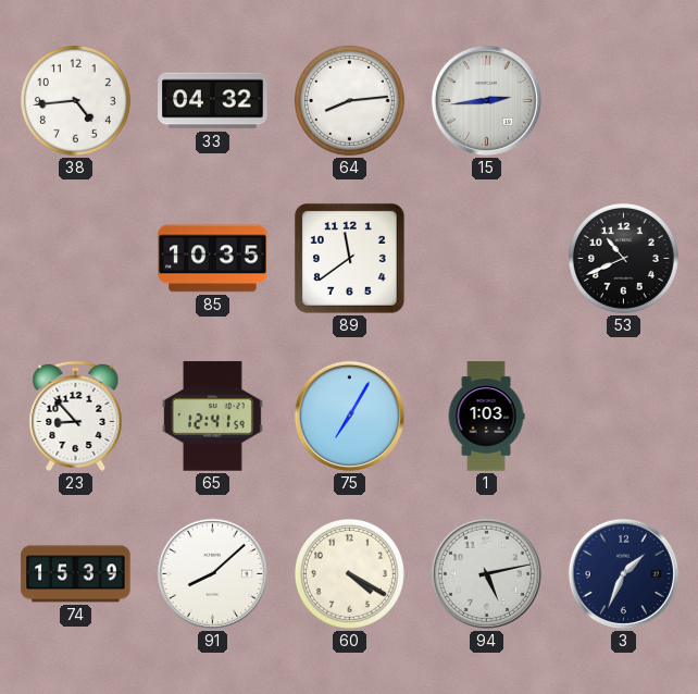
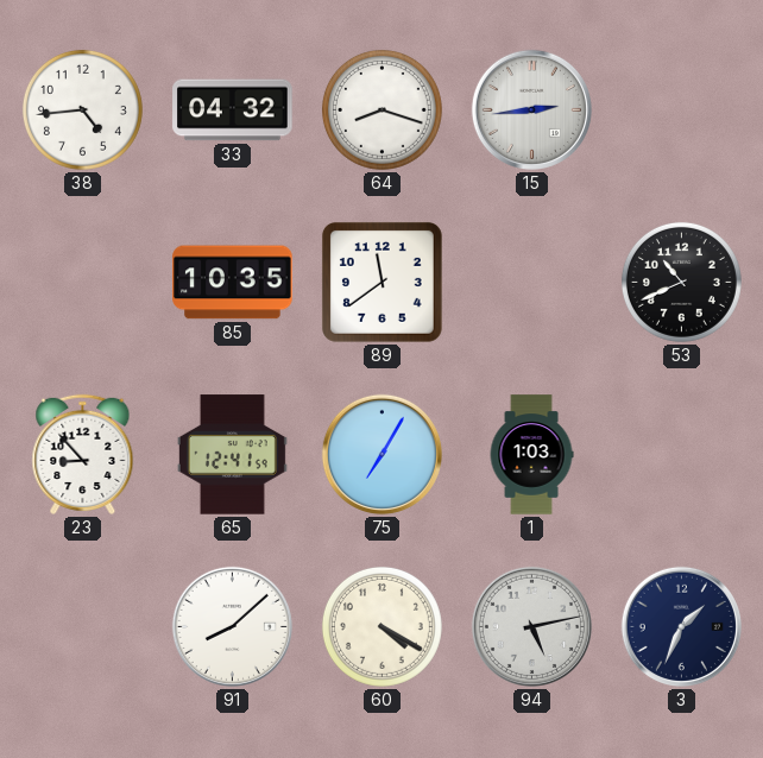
64: 8:14 -> 8:18
74: 15:39 -> none
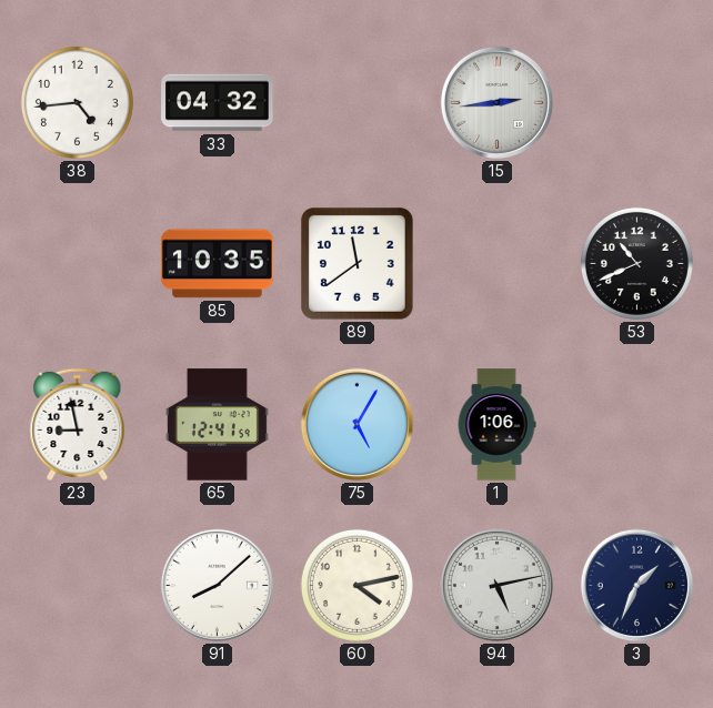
64: 8:18 -> none
23: 8:53 -> 8:58
75: 7:05 -> 5:05
1: 1:03 -> 1:06
60: 4:20 -> 4:13
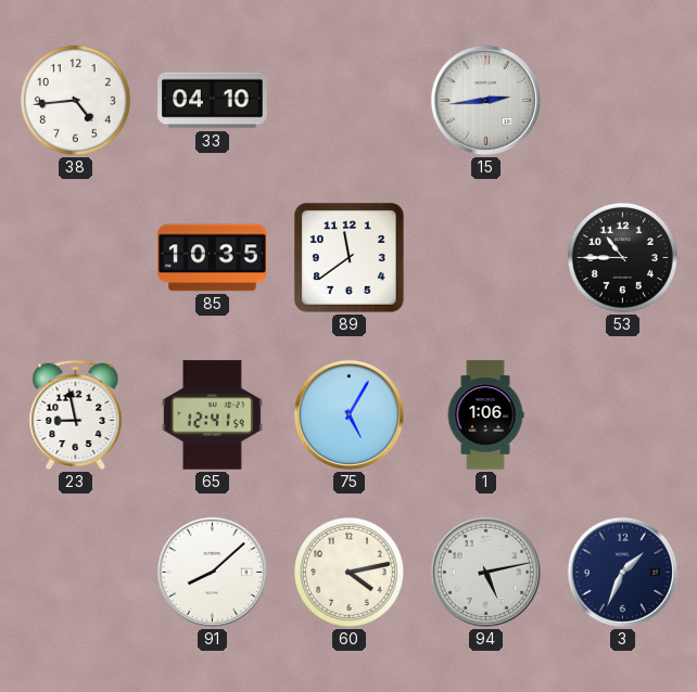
33: 04:32 -> 04:10
53: 10:41 -> 10:45
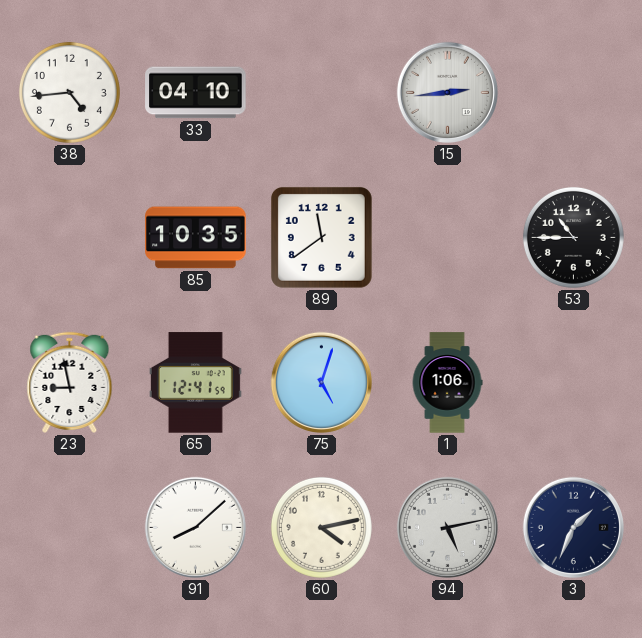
75: 5:05 -> 5:03
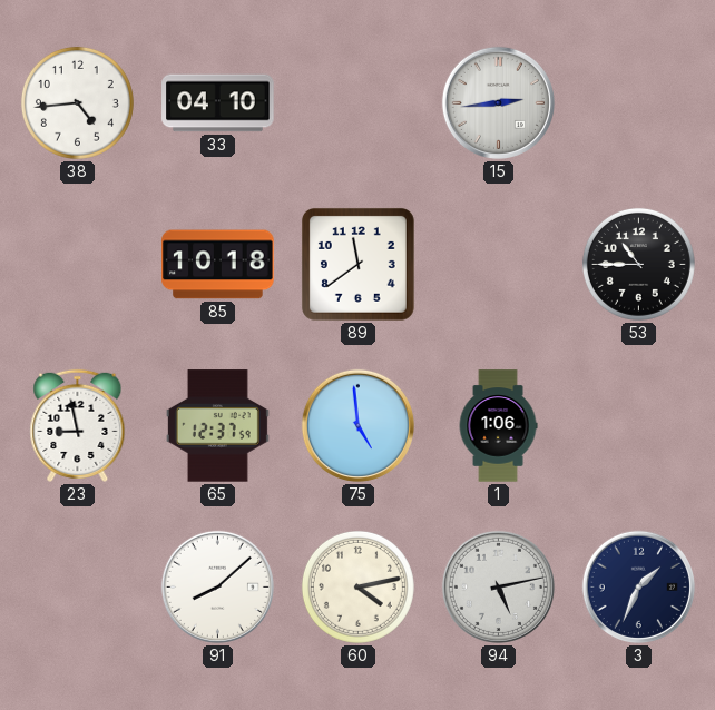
85: 10:35 -> 10:18
65: 12:41 -> 12:37
75: 5:03 -> 4:59
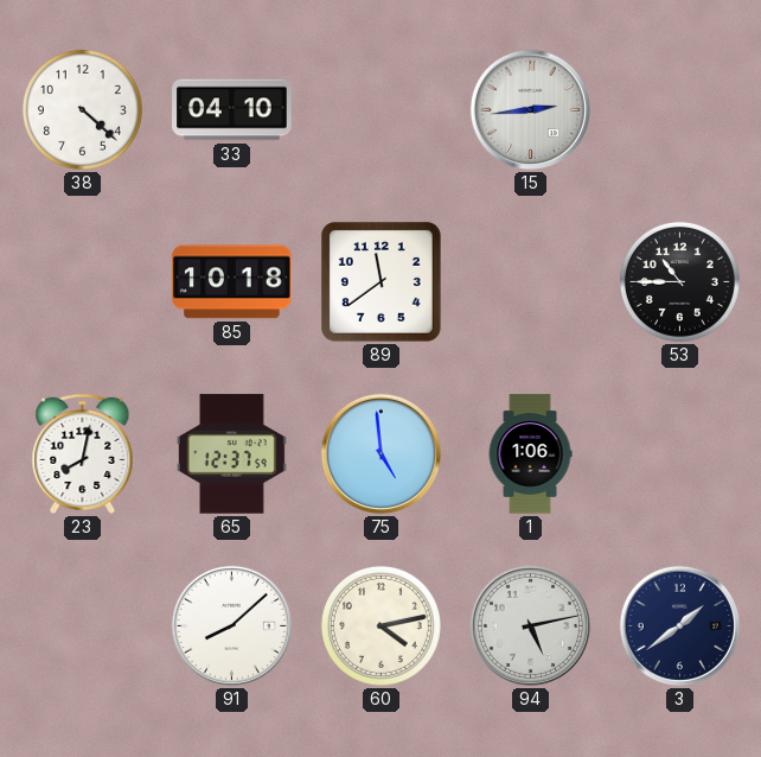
38: 4:44 -> 4:22
23: 8:58 -> 8:02
3: 1:34 -> 1:39
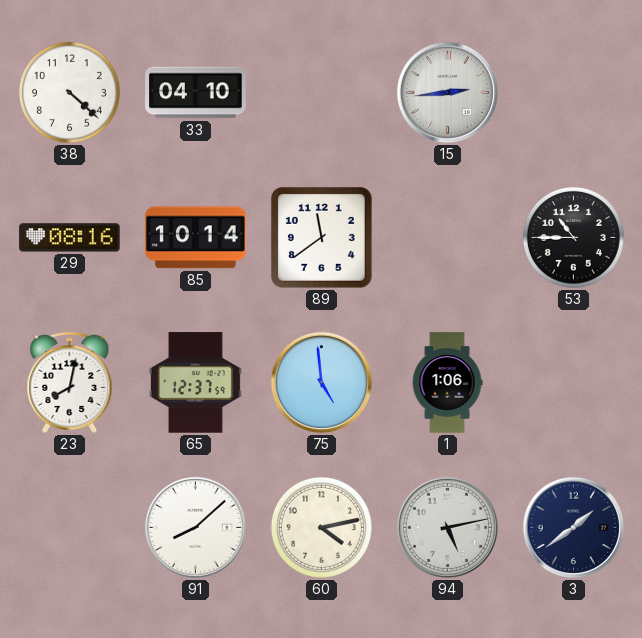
29: none -> 08:16
85: 10:18 -> 10:14
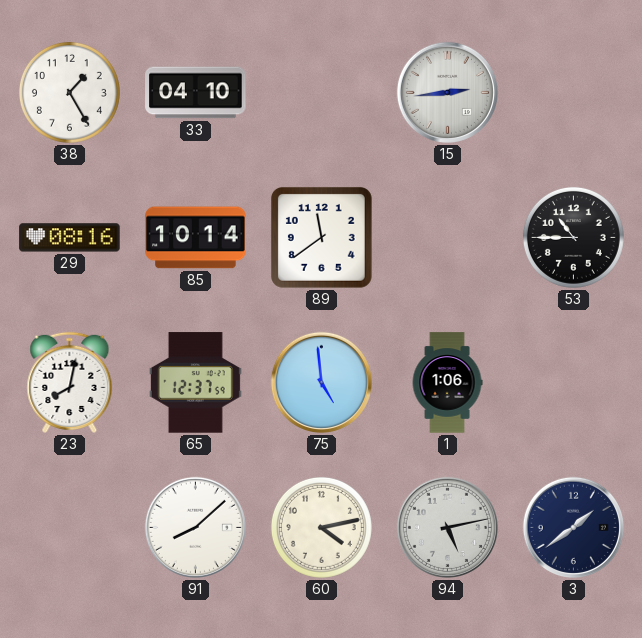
38: 4:22 -> 1:25
